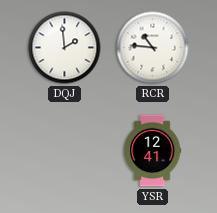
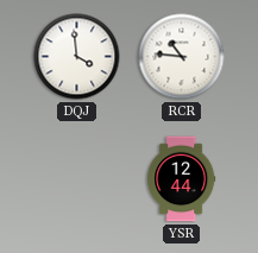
DQJ: 1:59 -> 3:59
YSR: 12:41 -> 12:44
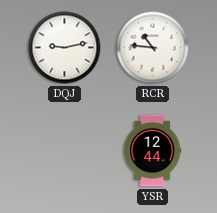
DQJ: 3:59 -> 9:13
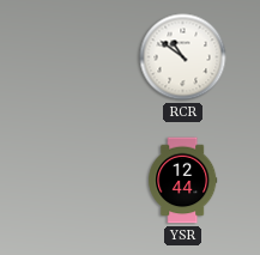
DQJ: 9:13 -> none
RCR: 10:46 -> 10:51
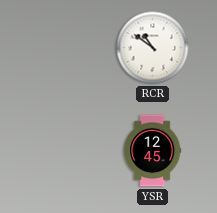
YSR: 12:44 -> 12:45
